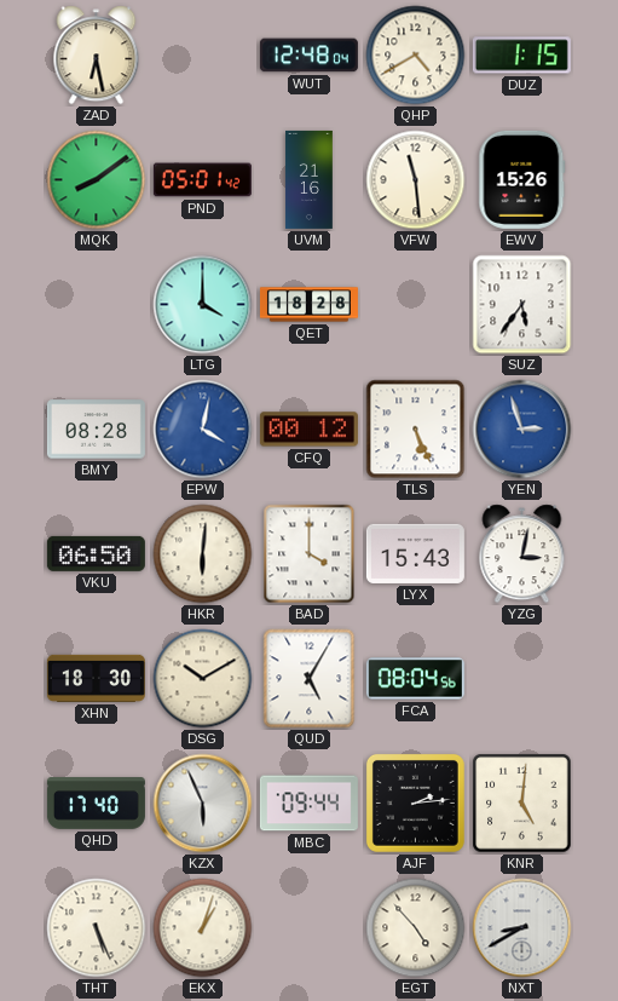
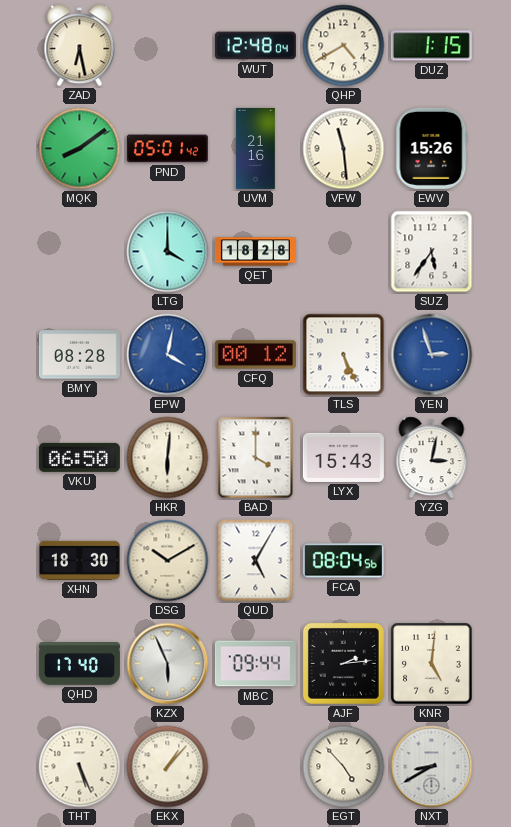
EKX: 1:03 -> 1:07
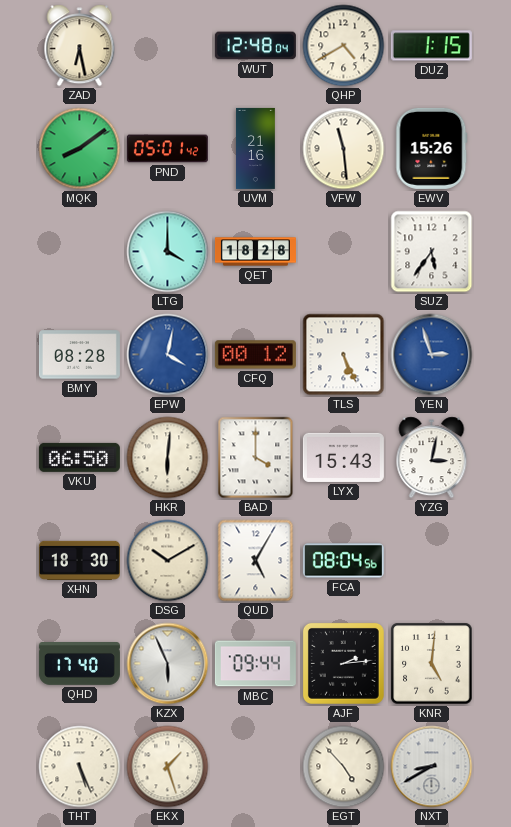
EKX: 1:07 -> 1:27
